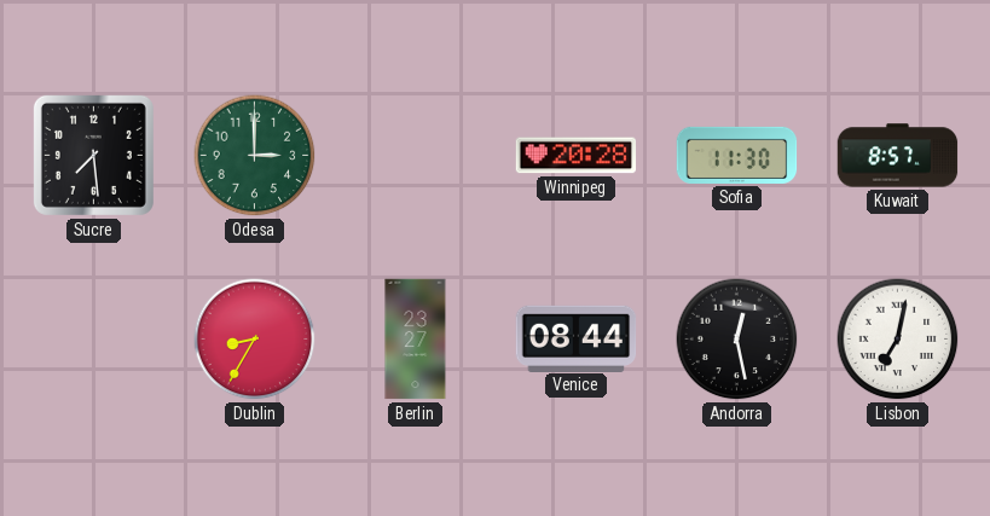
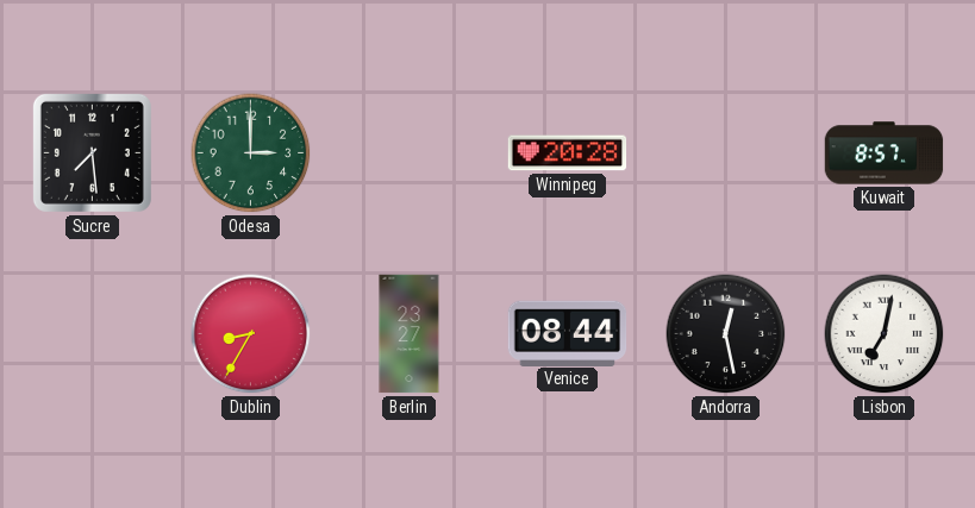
Sofia: 11:30 -> none
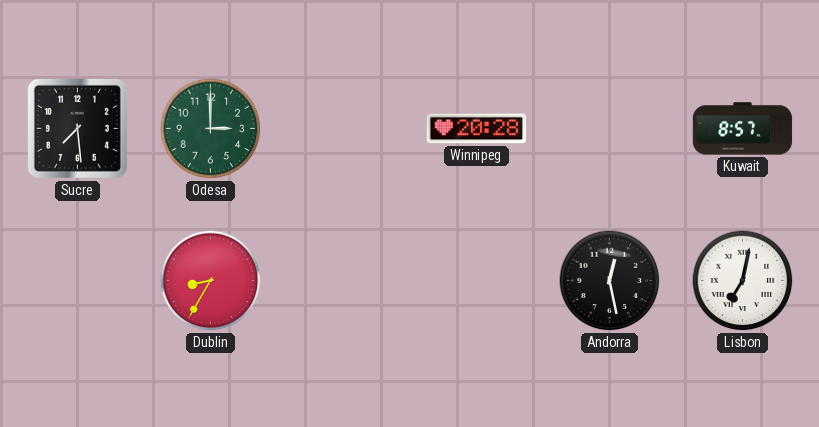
Berlin: 23:27 -> none
Venice: 08:44 -> none
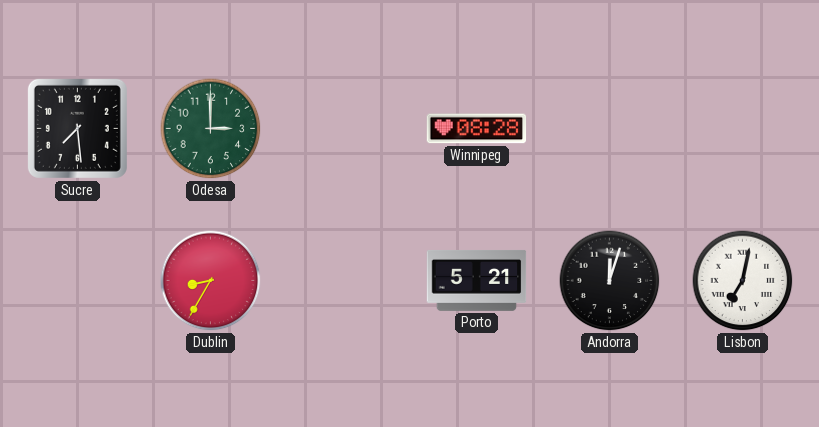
Winnipeg: 20:28 -> 08:28
Kuwait: 8:57 -> none
Porto: none -> 5:21
Andorra: 12:28 -> 12:03
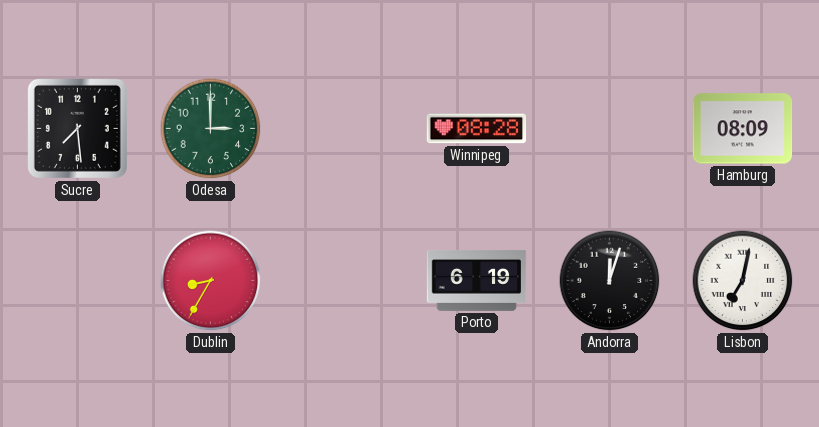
Hamburg: none -> 08:09
Porto: 5:21 -> 6:19
